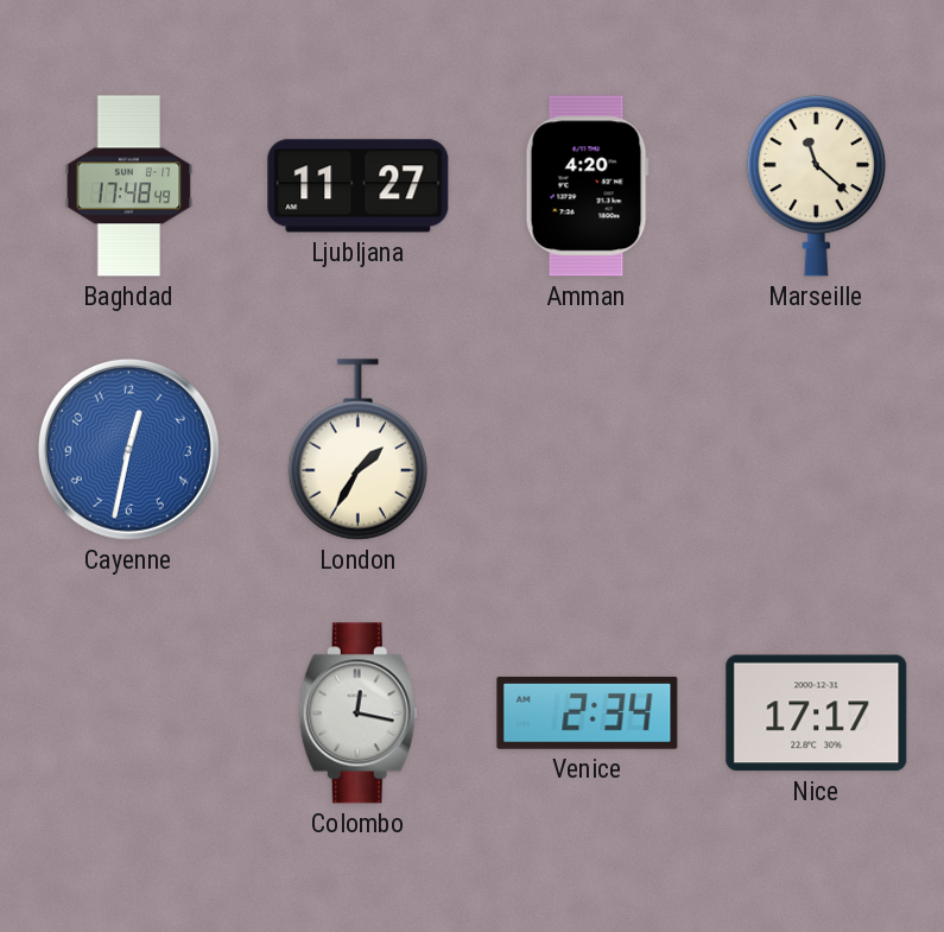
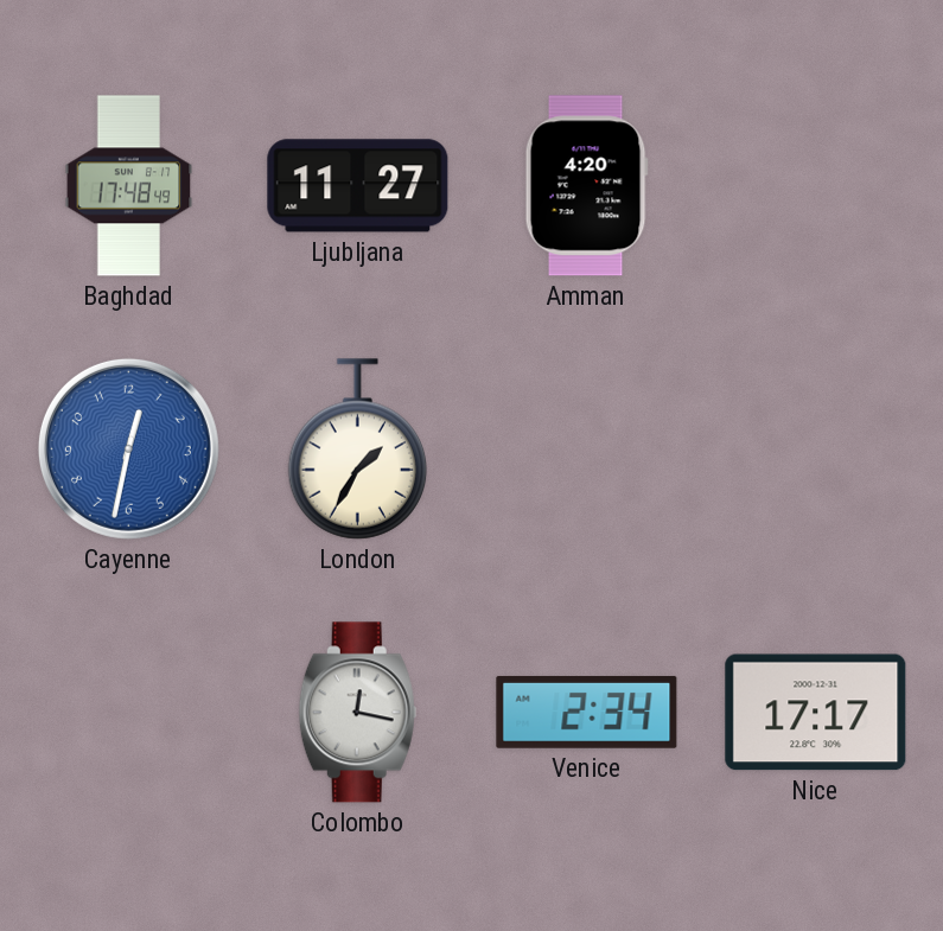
Marseille: 11:22 -> none
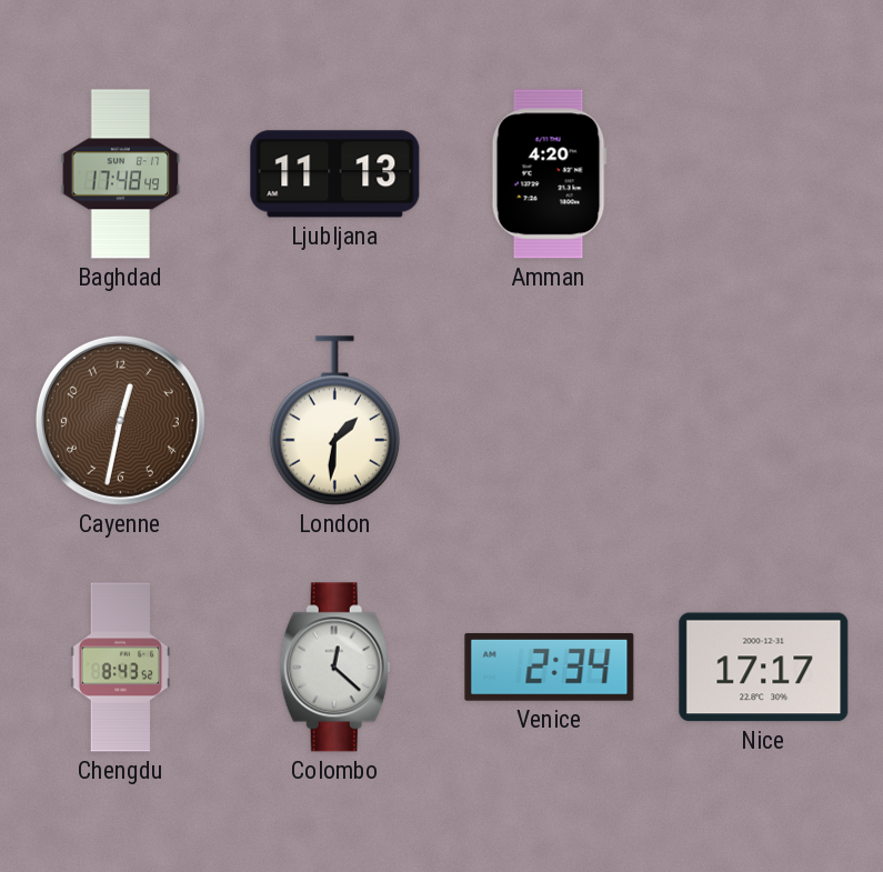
Ljubljana: 11:27 -> 11:13
Cayenne dial: blue -> brown
London: 1:35 -> 1:31
Chengdu: none -> 8:43
Colombo: 12:17 -> 12:22
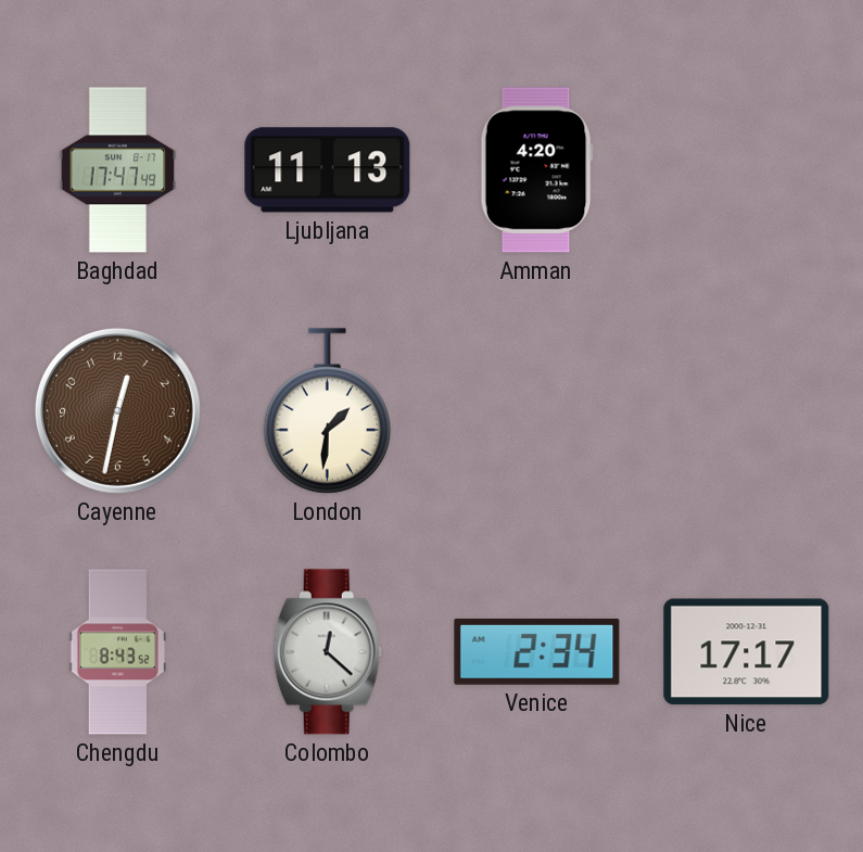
Baghdad: 17:48 -> 17:47
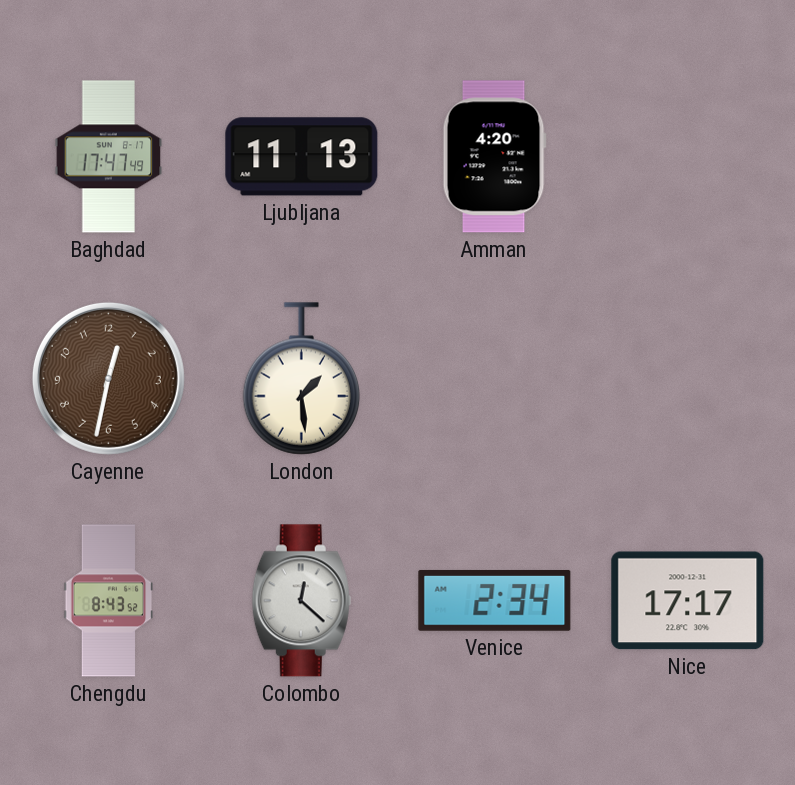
London: 1:31 -> 1:29
